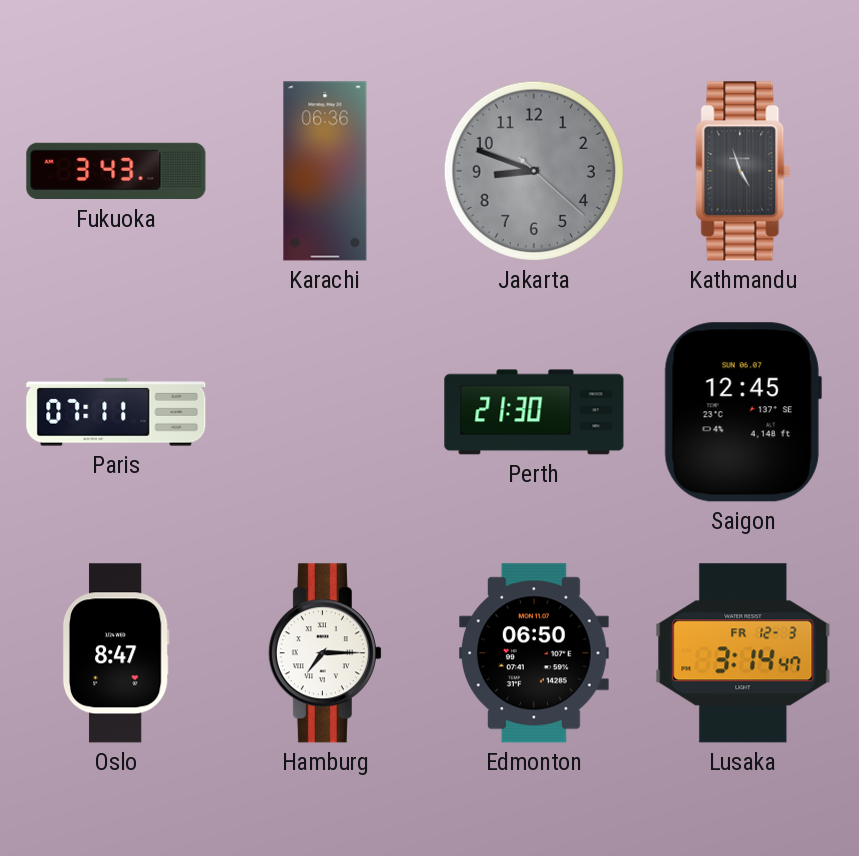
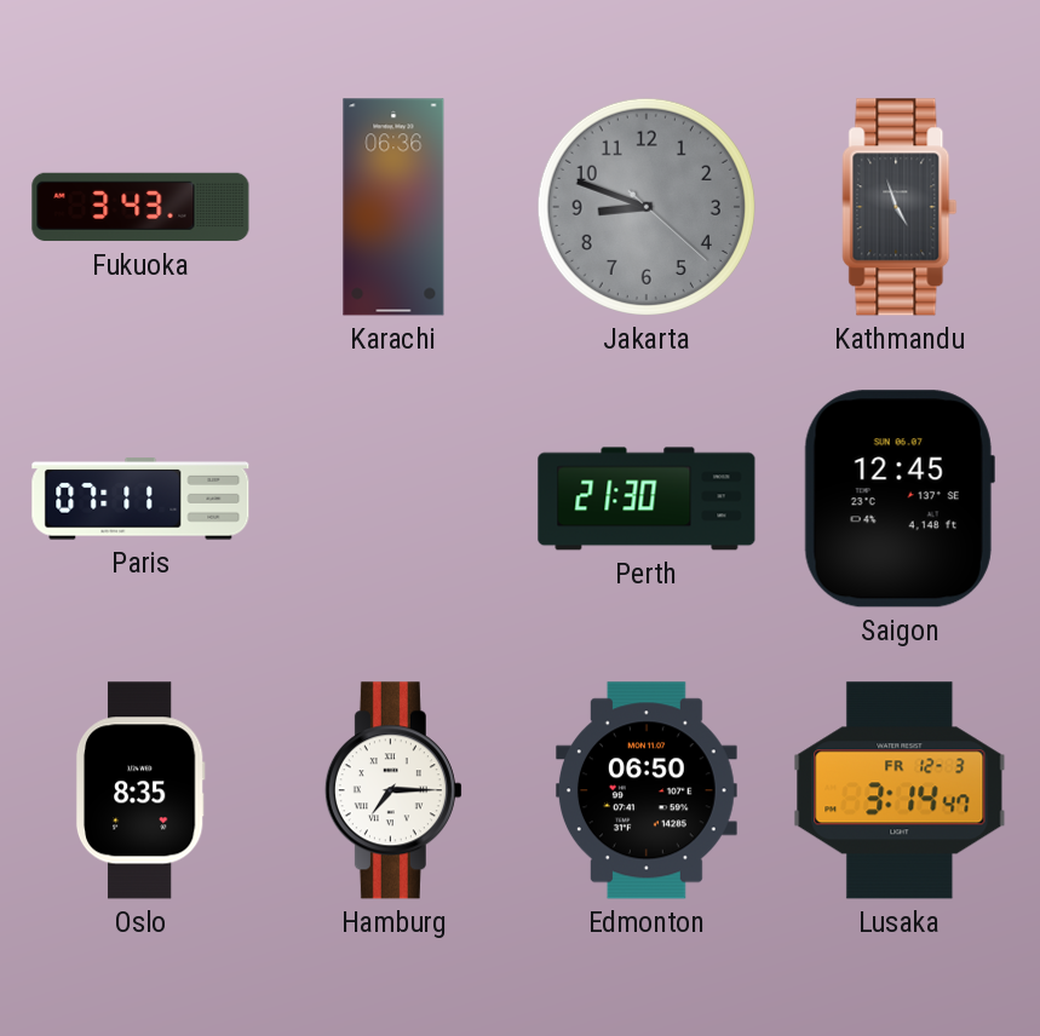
Oslo: 8:47 -> 8:35
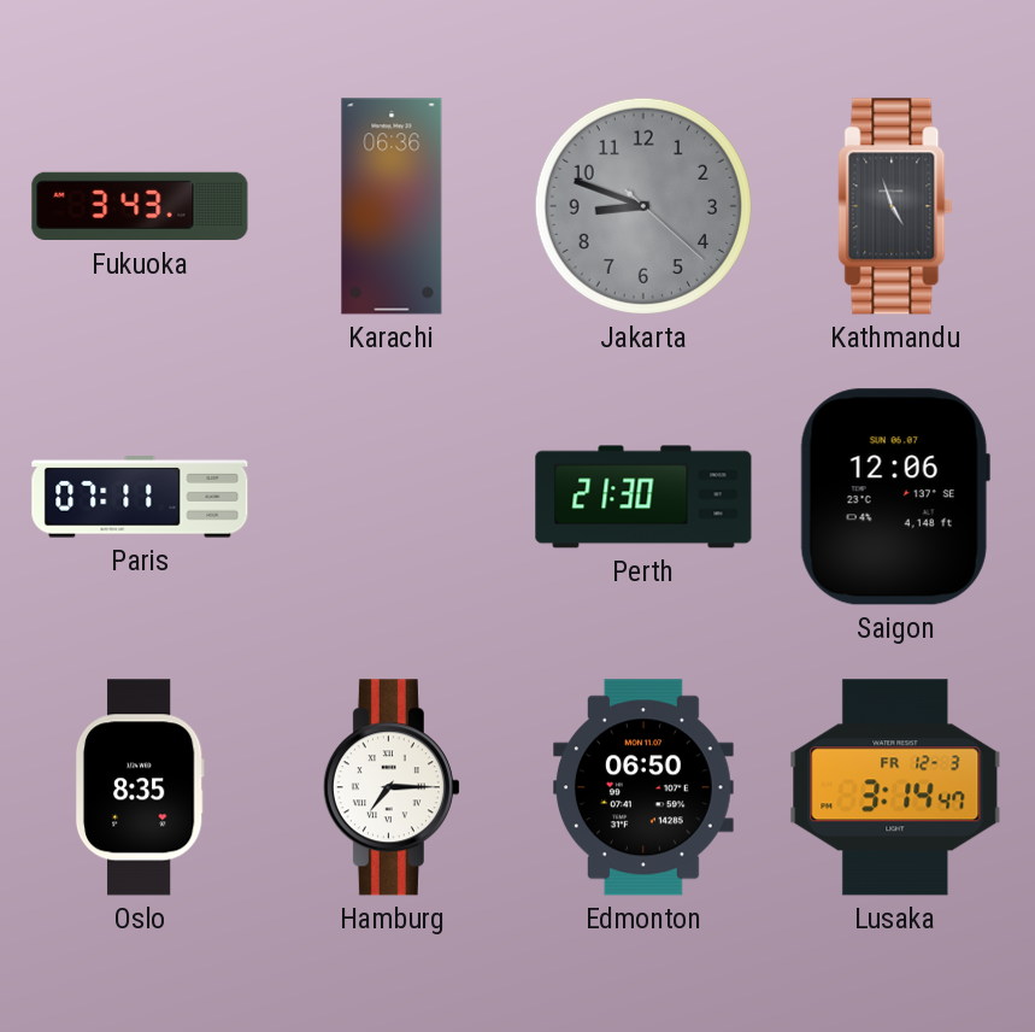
Saigon: 12:45 -> 12:06
